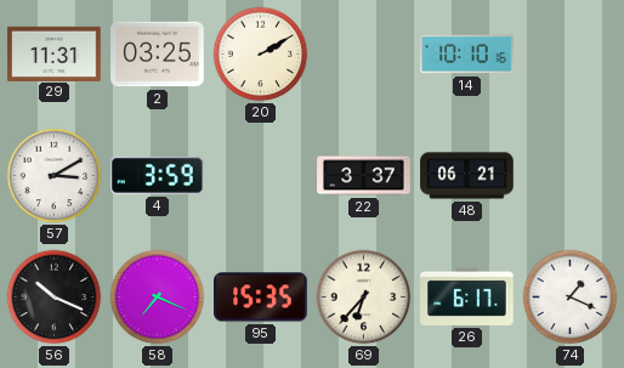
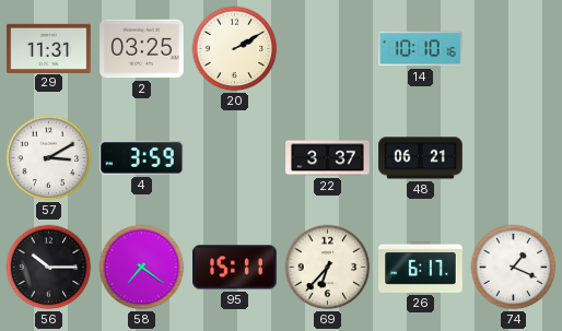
56: 10:19 -> 10:15
58: 7:19 -> 7:21
95: 15:35 -> 15:11
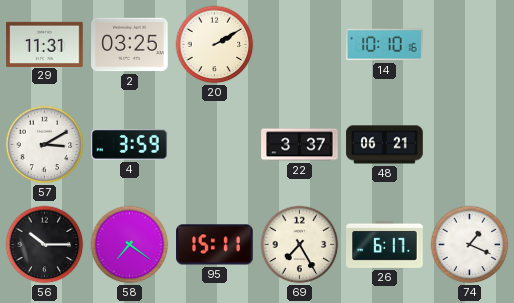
69: 6:37 -> 7:25
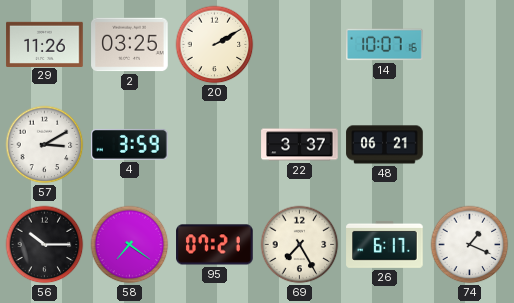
29: 11:31 -> 11:26
14: 10:10 -> 10:07
95: 15:11 -> 07:21
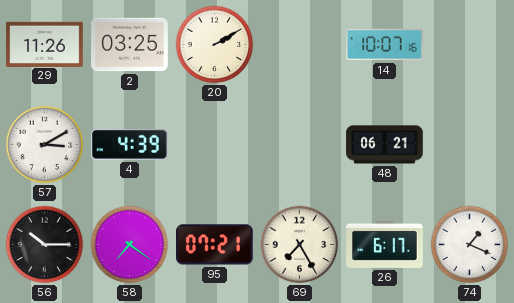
4: 3:59 -> 4:39
22: 3:37 -> none
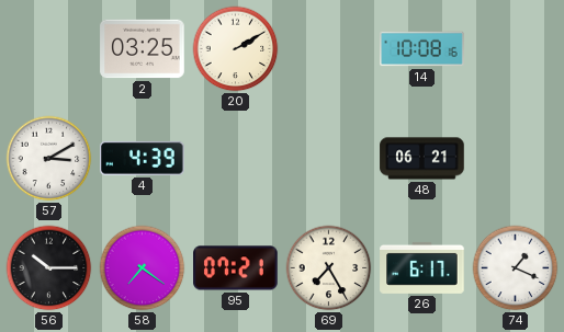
29: 11:26 -> none
14: 10:07 -> 10:08
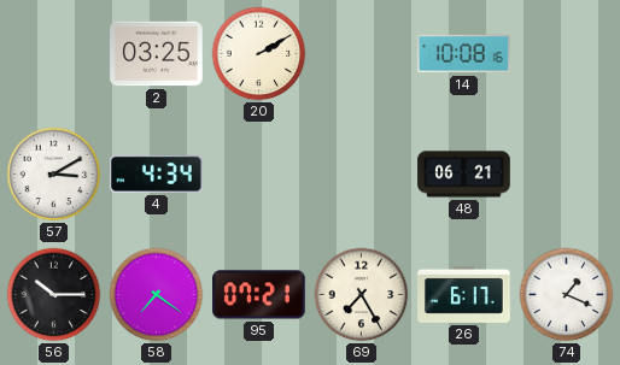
4: 4:39 -> 4:34
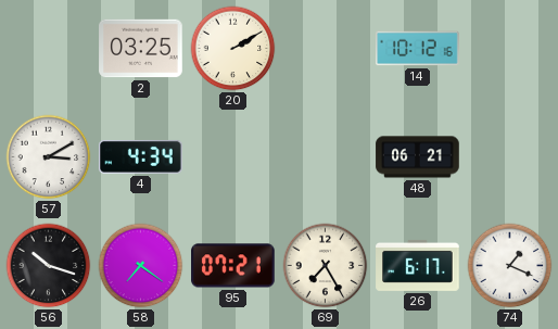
14: 10:08 -> 10:12
56: 10:15 -> 10:18
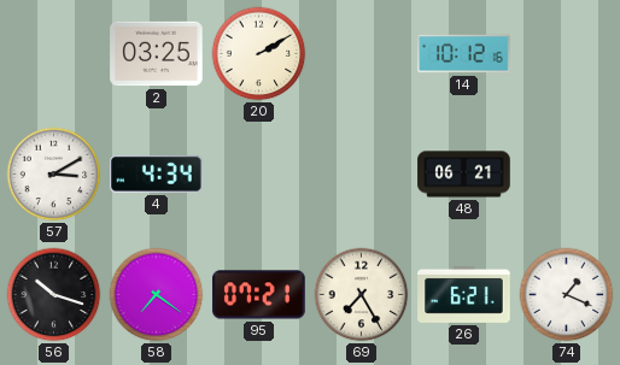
26: 6:17 -> 6:21
